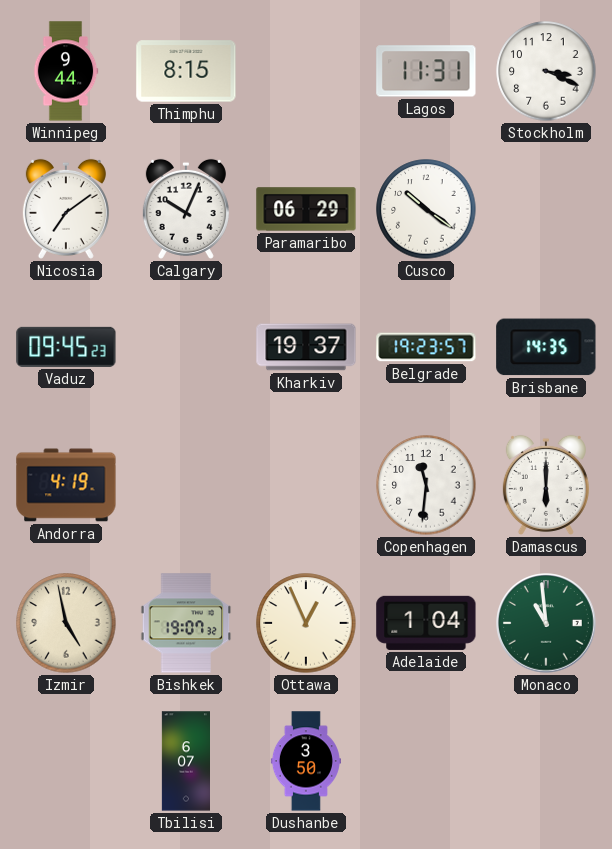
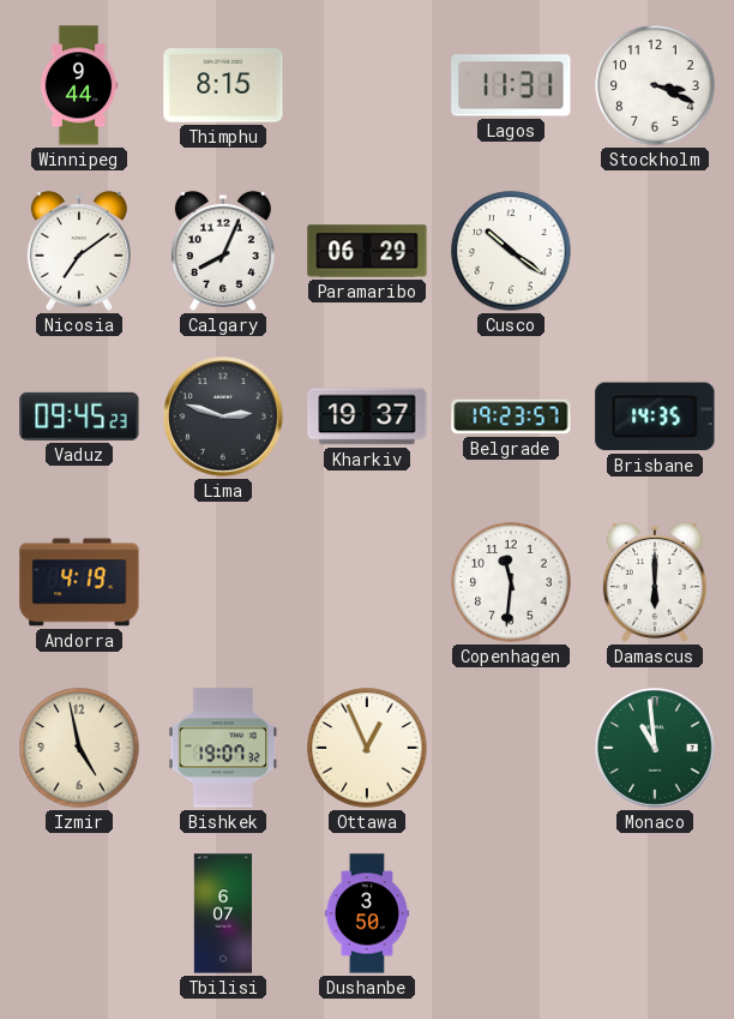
Calgary: 10:04 -> 8:04
Lima: none -> 2:48
Adelaide: 1:04 -> none
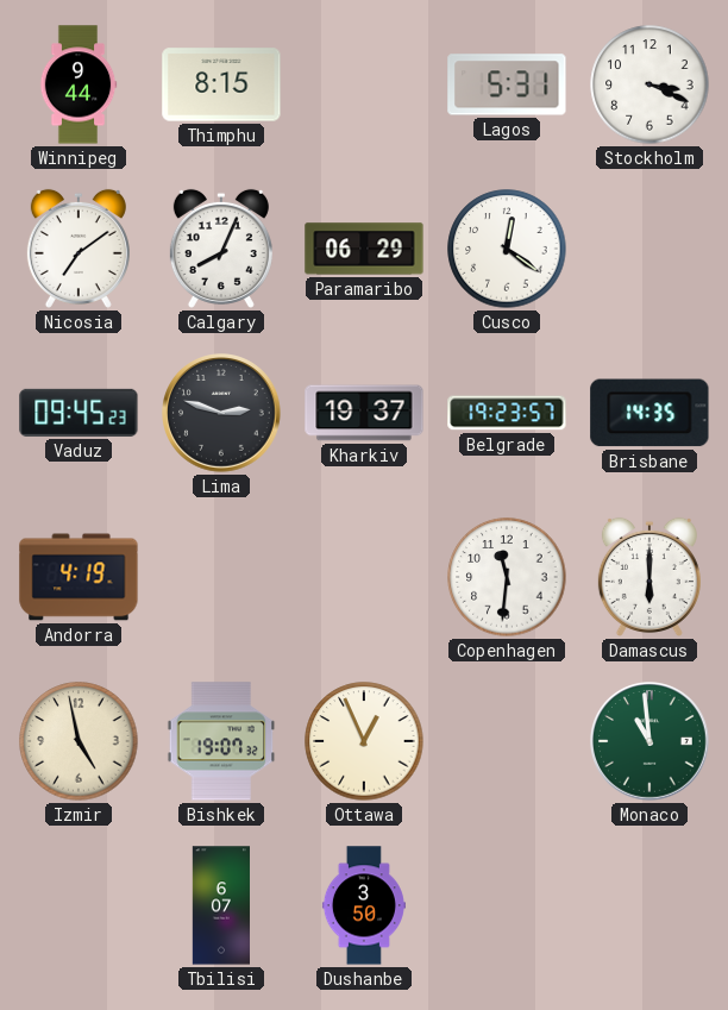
Lagos: 11:31 -> 5:31
Cusco: 10:21 -> 12:21
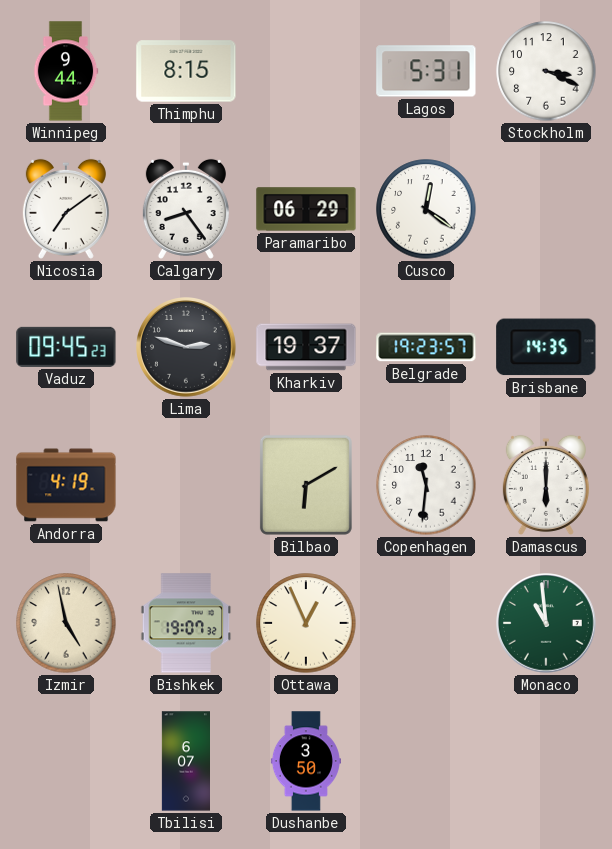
Calgary: 8:04 -> 8:24
Bilbao: none -> 6:10
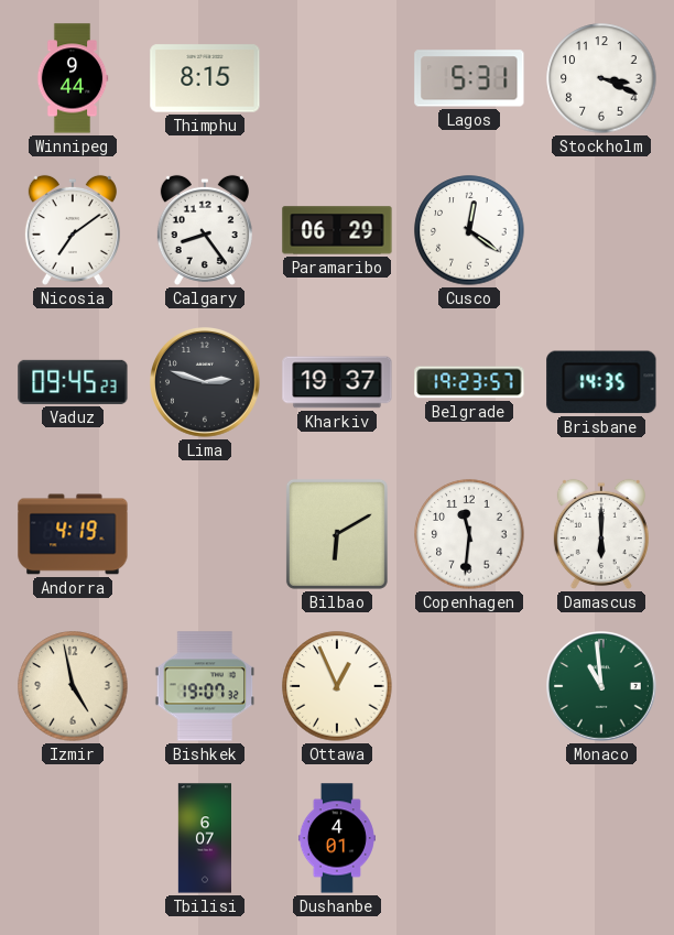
Dushanbe: 3:50 -> 4:01
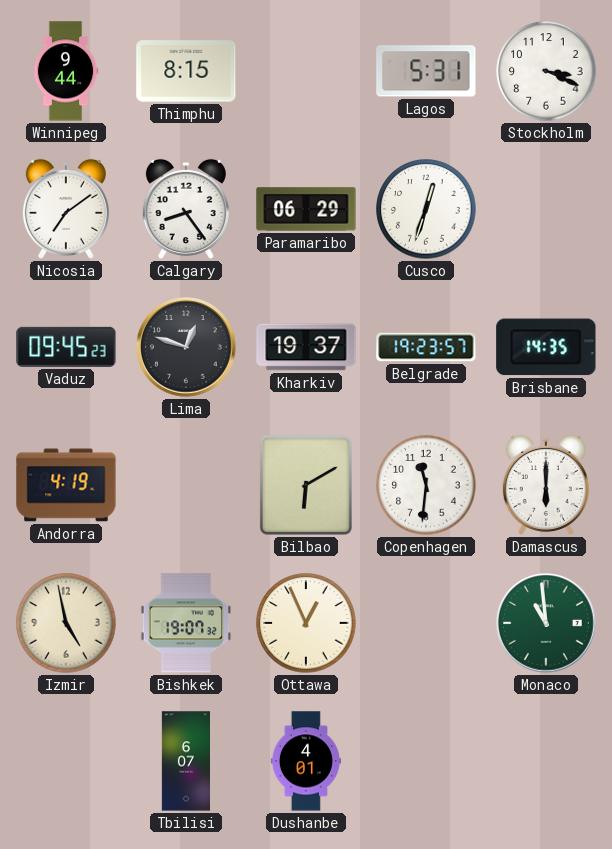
Cusco: 12:21 -> 12:33
Lima: 2:48 -> 12:48
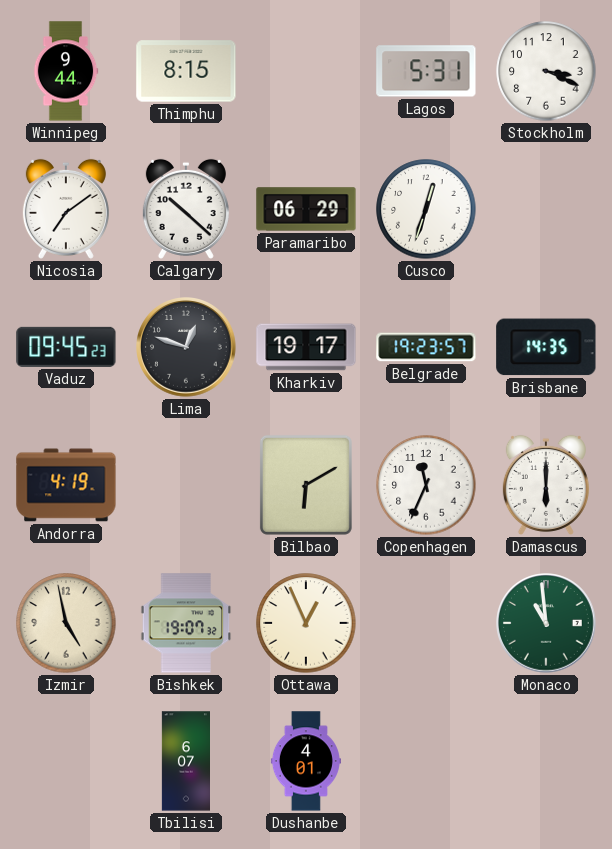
Calgary: 8:24 -> 10:22
Kharkiv: 19:37 -> 19:17
Copenhagen: 11:31 -> 11:34
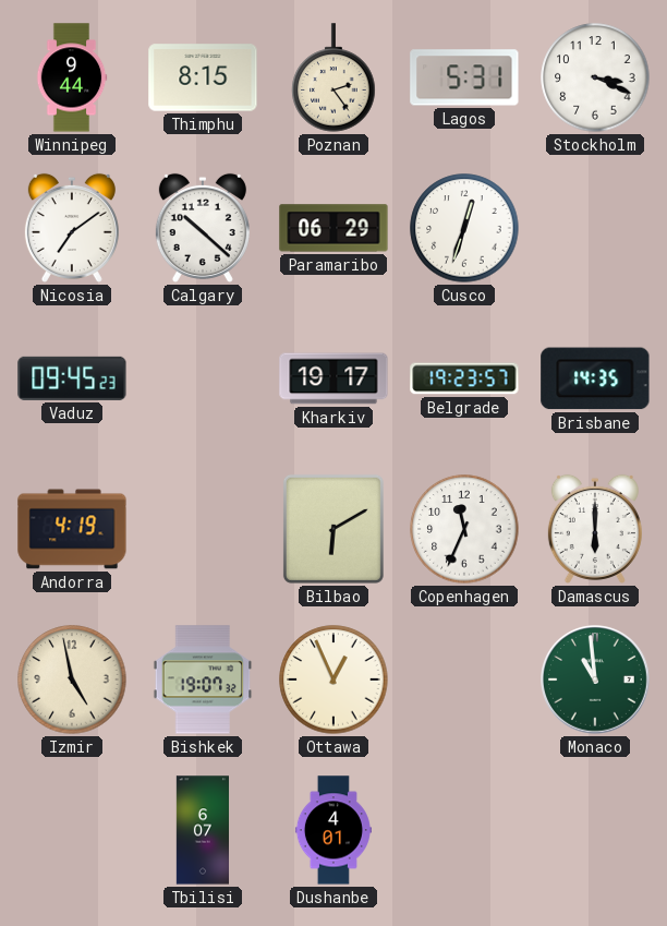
Poznan: none -> 2:24
Lima: 12:48 -> none
